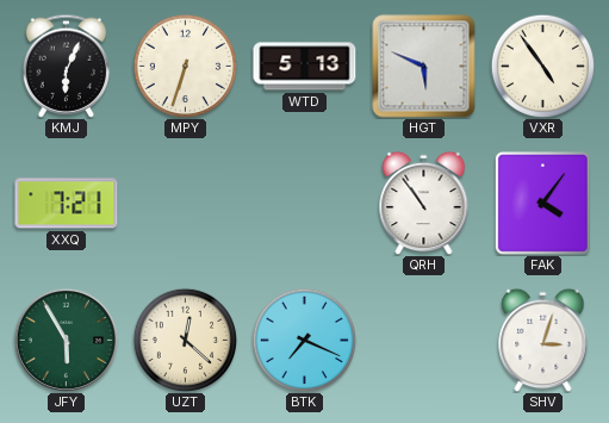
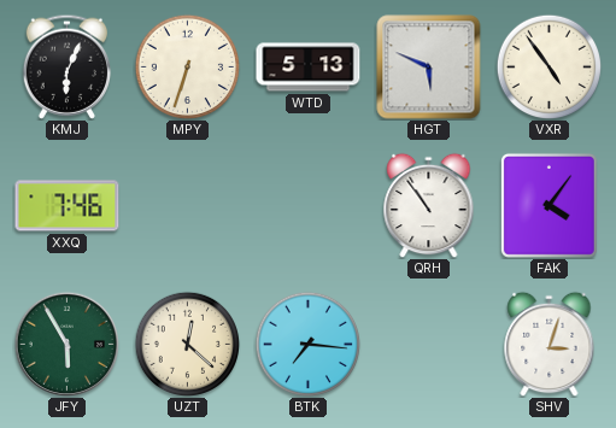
XXQ: 7:21 -> 7:46
BTK: 7:19 -> 7:16
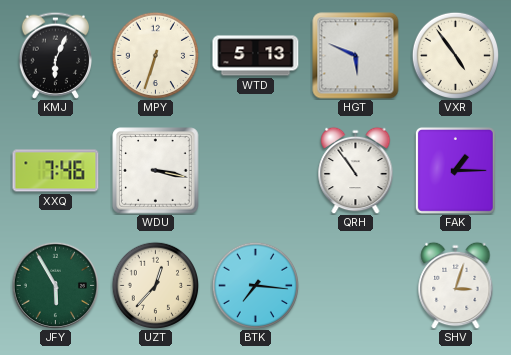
WDU: none -> 3:17
FAK: 4:06 -> 1:15
UZT: 12:22 -> 12:37
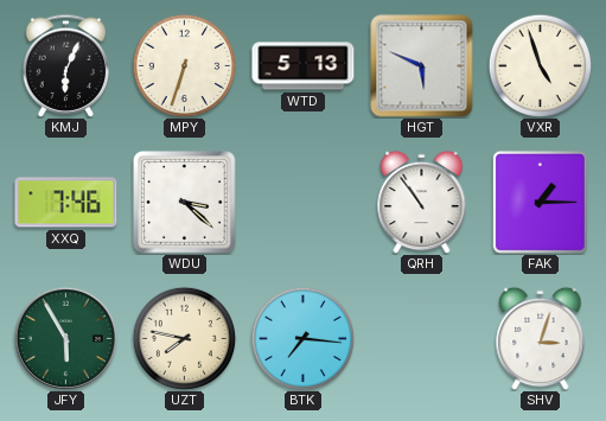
VXR: 4:54 -> 4:57
WDU: 3:17 -> 3:22
UZT: 12:37 -> 7:47
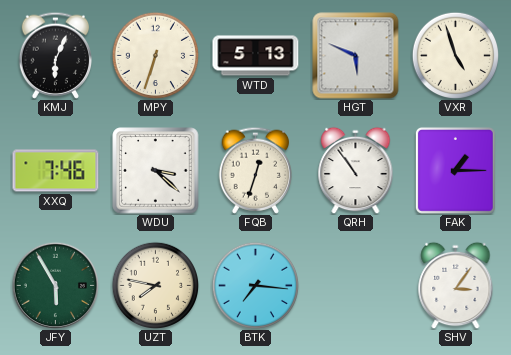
FQB: none -> 12:33
SHV: 3:03 -> 3:06
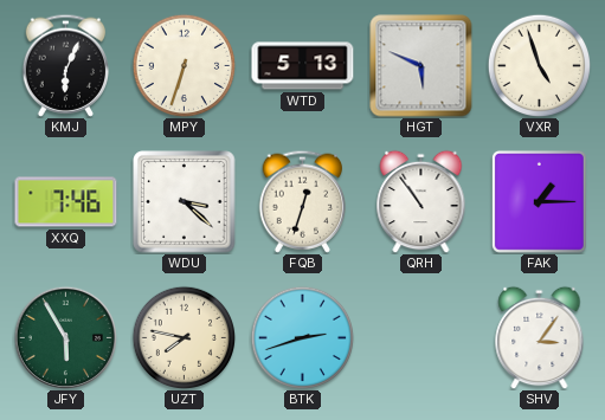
BTK: 7:16 -> 2:42
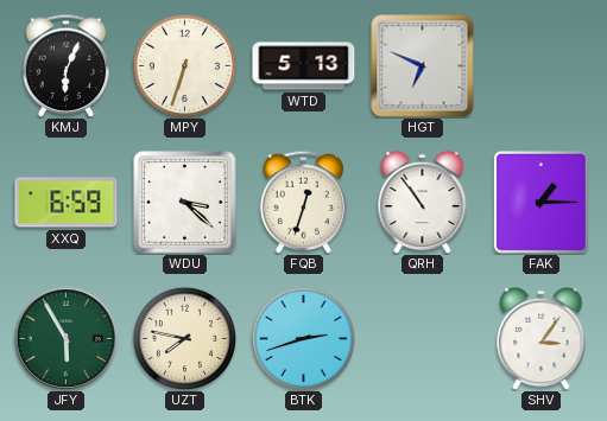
HGT: 5:49 -> 6:49
VXR: 4:57 -> none
XXQ: 7:46 -> 6:59
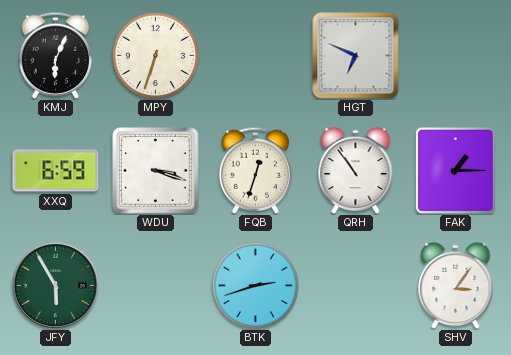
WTD: 5:13 -> none
WDU: 3:22 -> 3:18
UZT: 7:47 -> none
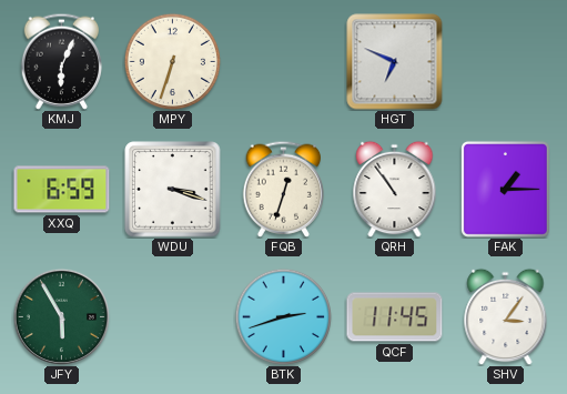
QCF: none -> 11:45
